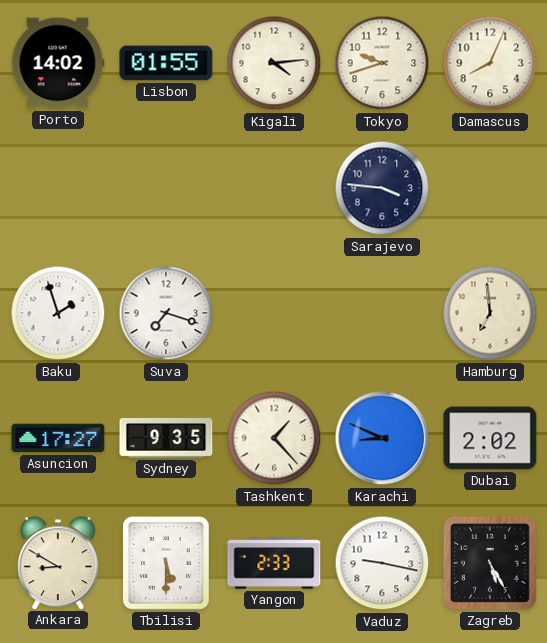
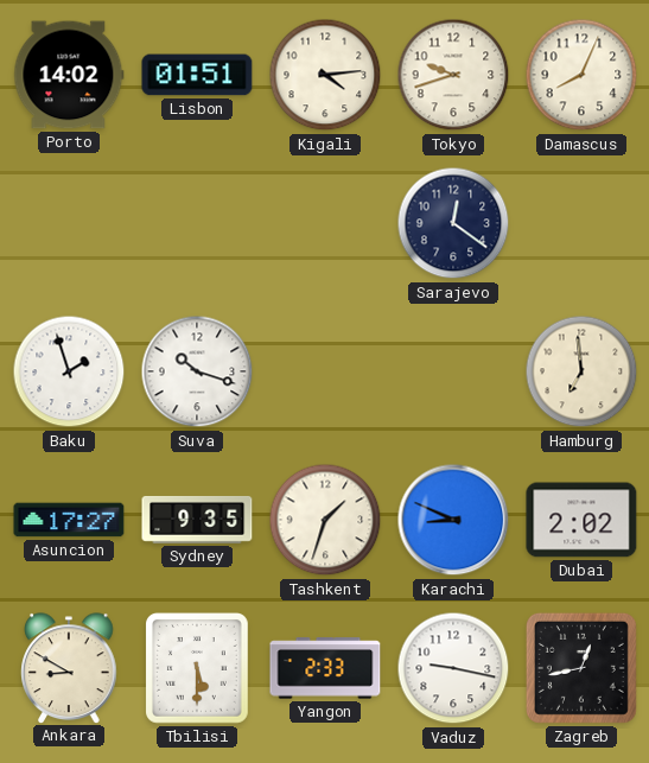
Lisbon: 01:55 -> 01:51
Sarajevo: 3:46 -> 12:21
Suva: 7:18 -> 10:18
Tashkent: 1:23 -> 1:33
Zagreb: 5:25 -> 12:43
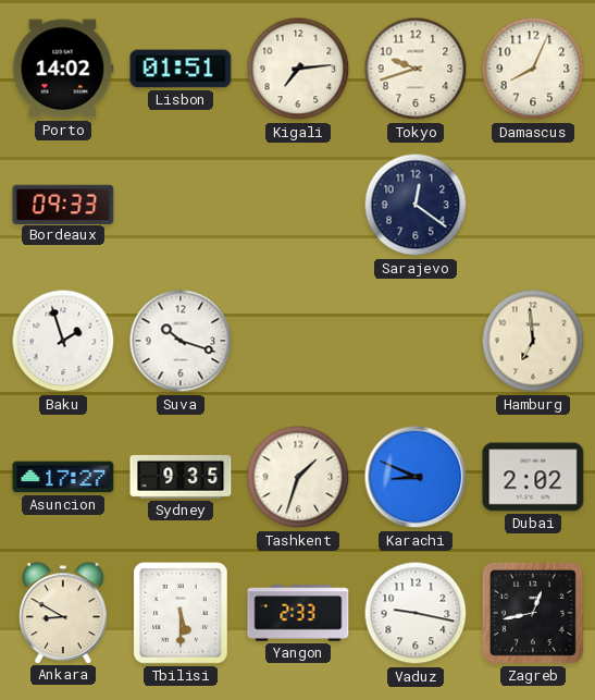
Kigali: 4:14 -> 7:14
Bordeaux: none -> 09:33
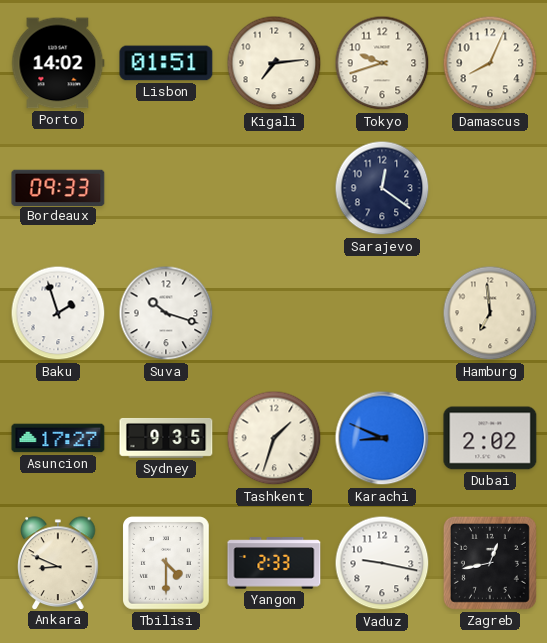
Ankara: 8:50 -> 8:49
Tbilisi: 5:30 -> 4:30
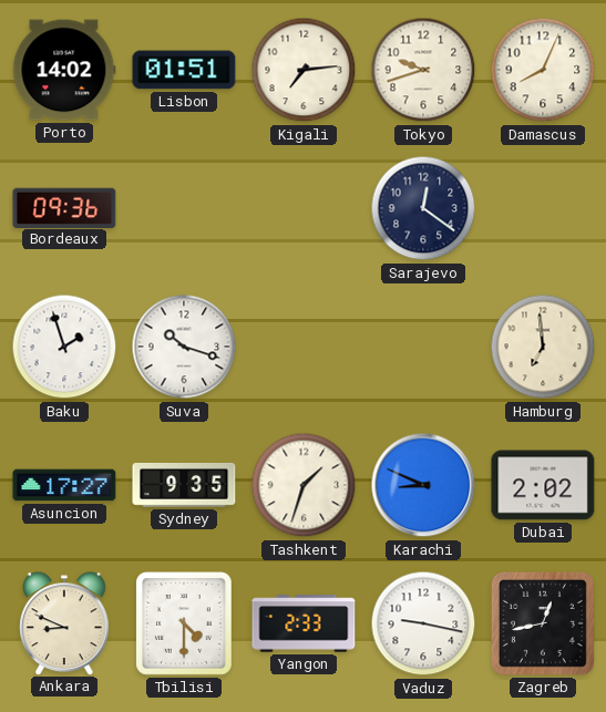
Bordeaux: 09:33 -> 09:36
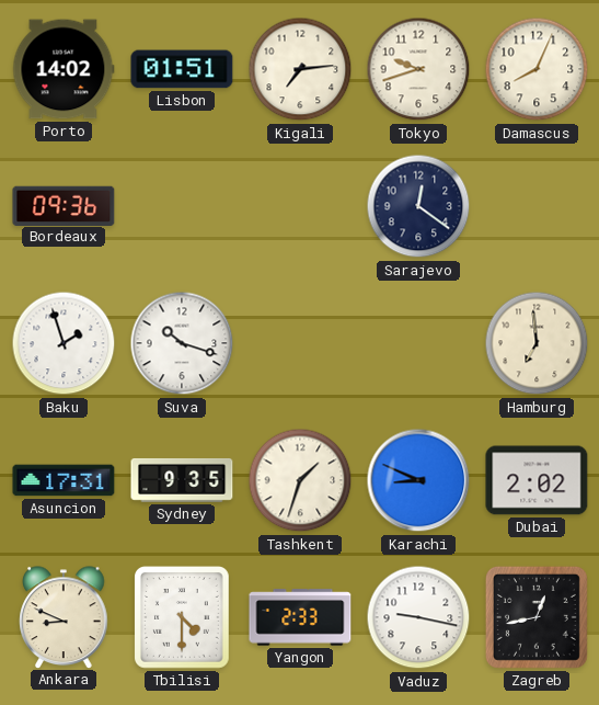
Asuncion: 17:27 -> 17:31
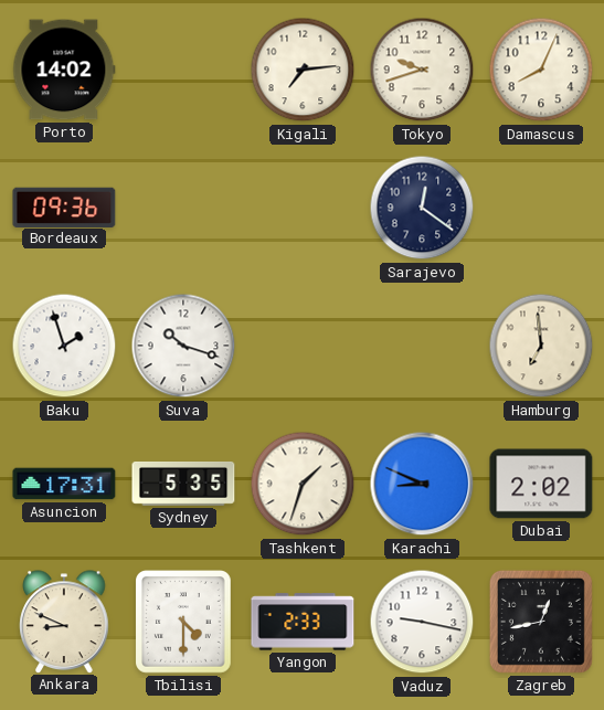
Lisbon: 01:51 -> none
Sydney: 9:35 -> 5:35
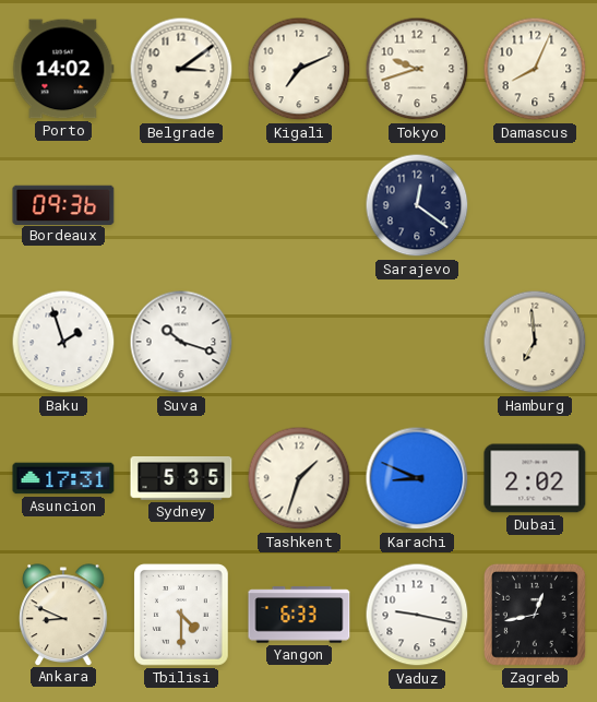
Belgrade: none -> 3:09
Kigali: 7:14 -> 7:11
Yangon: 2:33 -> 6:33
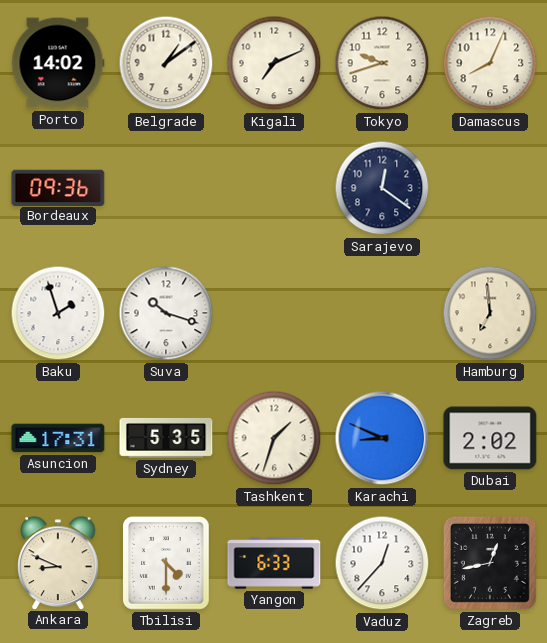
Belgrade: 3:09 -> 1:09
Vaduz: 9:17 -> 12:37
